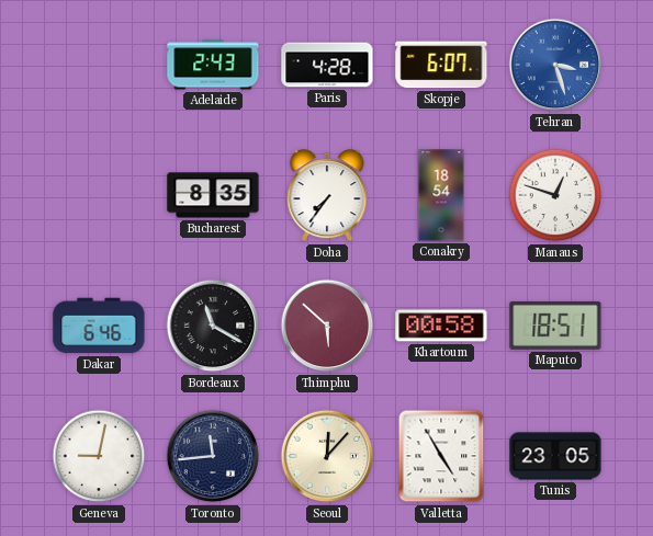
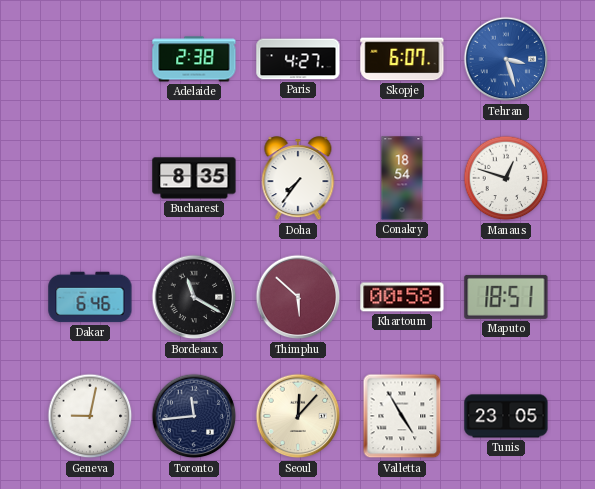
Adelaide: 2:43 -> 2:38
Paris: 4:28 -> 4:27
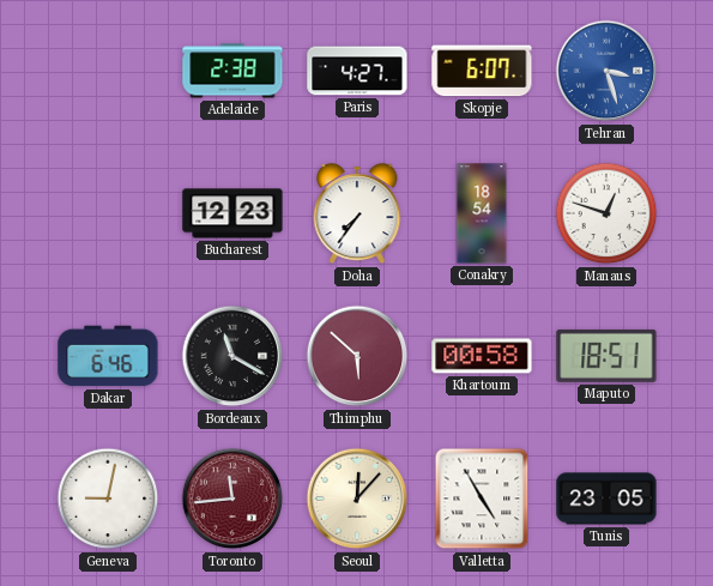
Bucharest: 8:35 -> 12:23
Toronto dial: navy -> burgundy
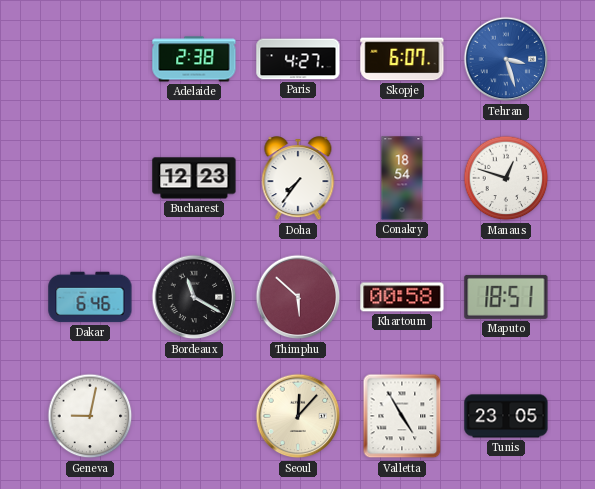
Toronto: 11:44 -> none
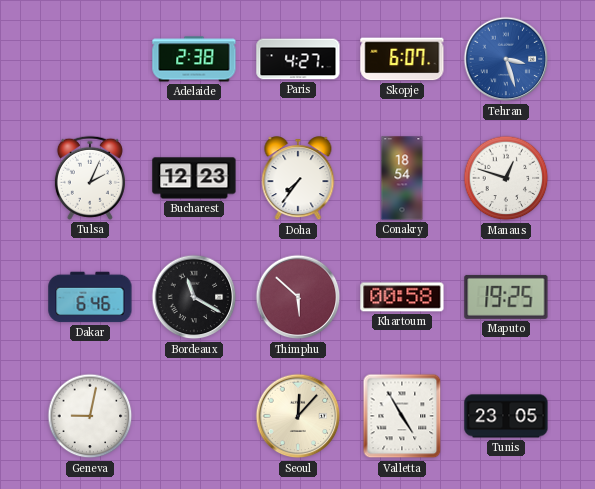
Tulsa: none -> 2:04
Maputo: 18:51 -> 19:25
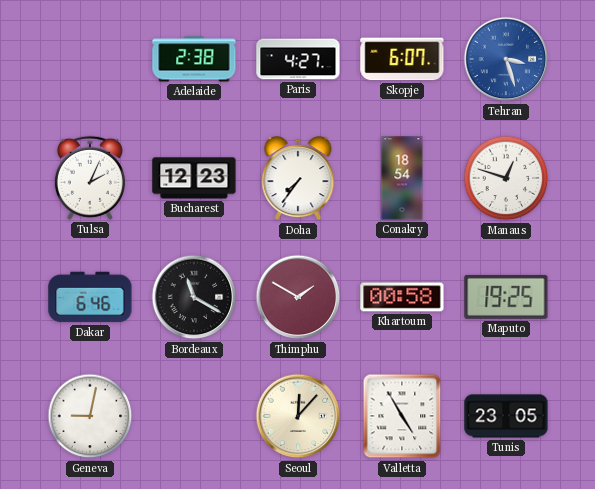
Thimphu: 5:52 -> 1:50
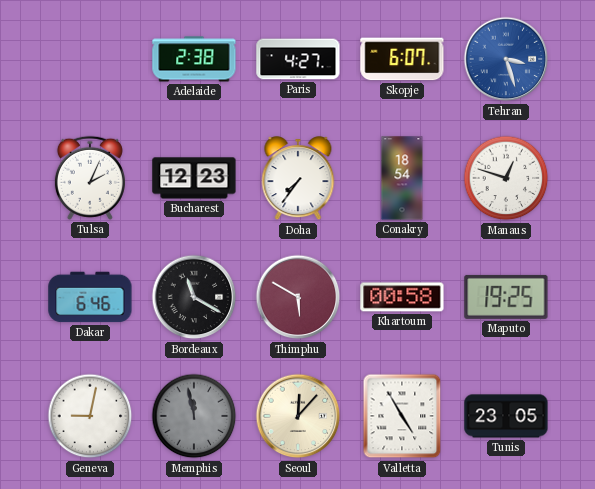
Thimphu: 1:50 -> 5:50
Memphis: none -> 11:58
